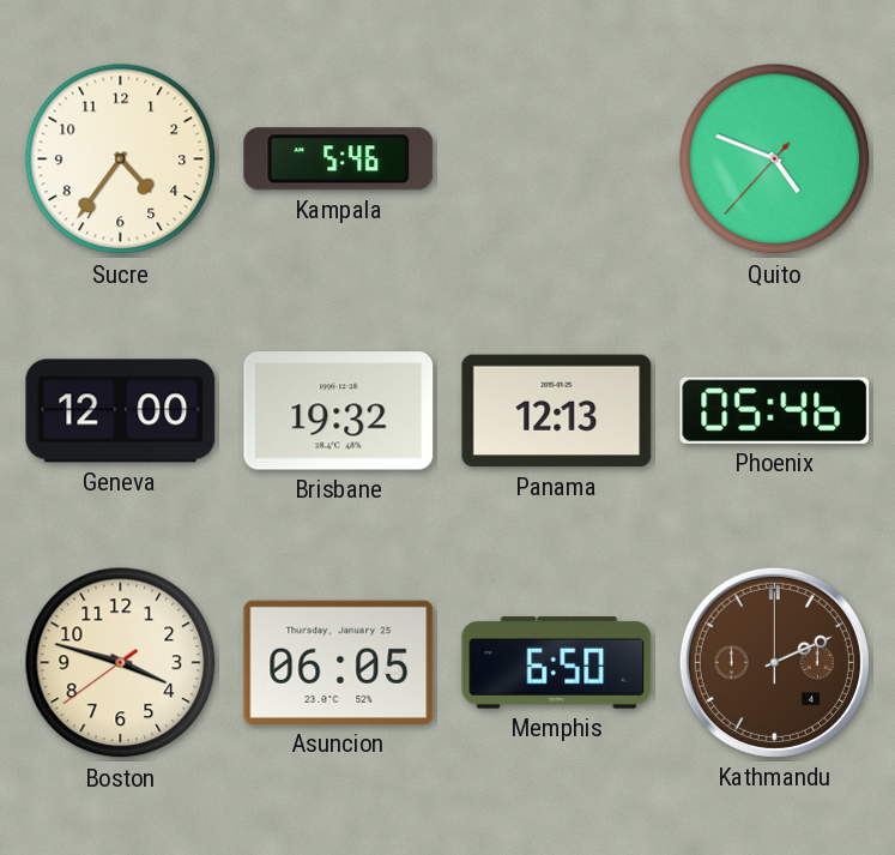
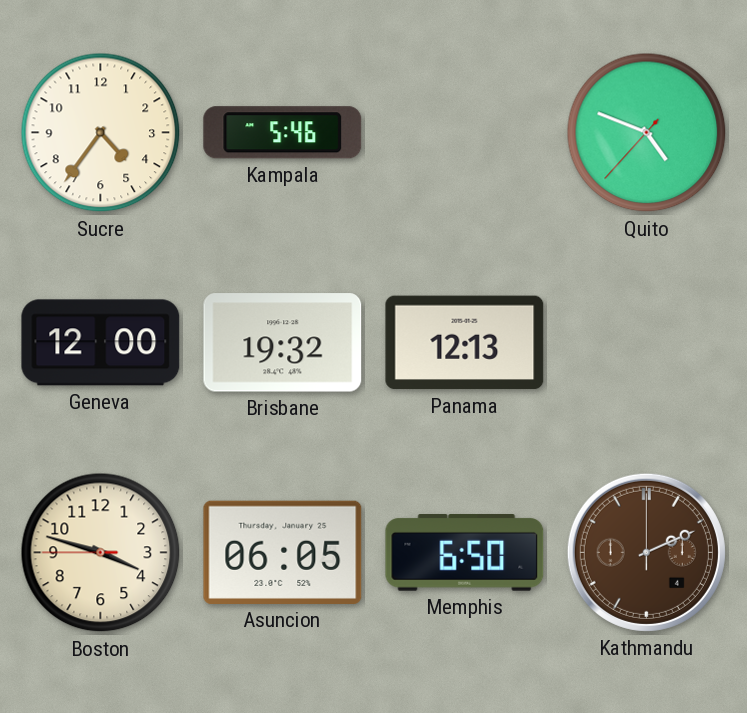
Phoenix: 05:46 -> none
Boston: 3:47:39 -> 3:47:45
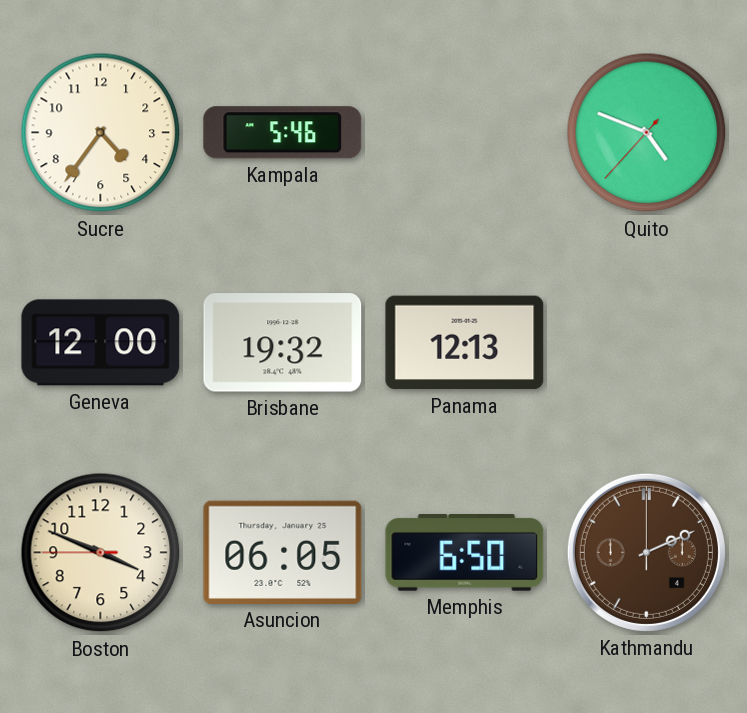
Boston: 3:47 -> 3:48
